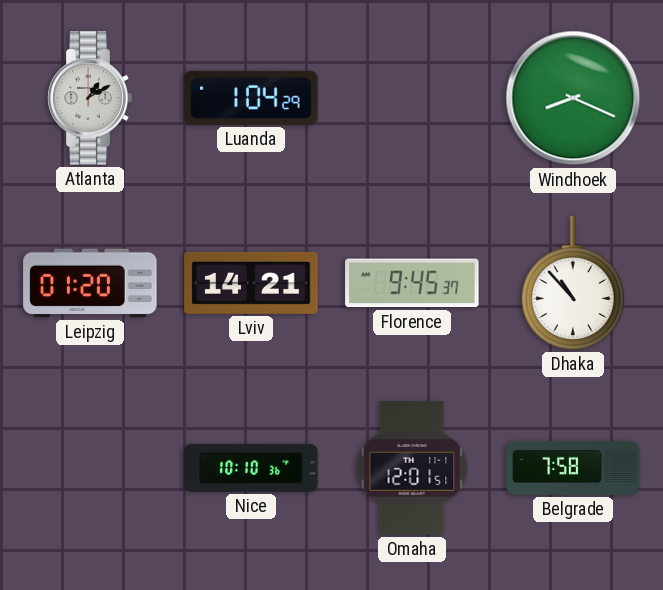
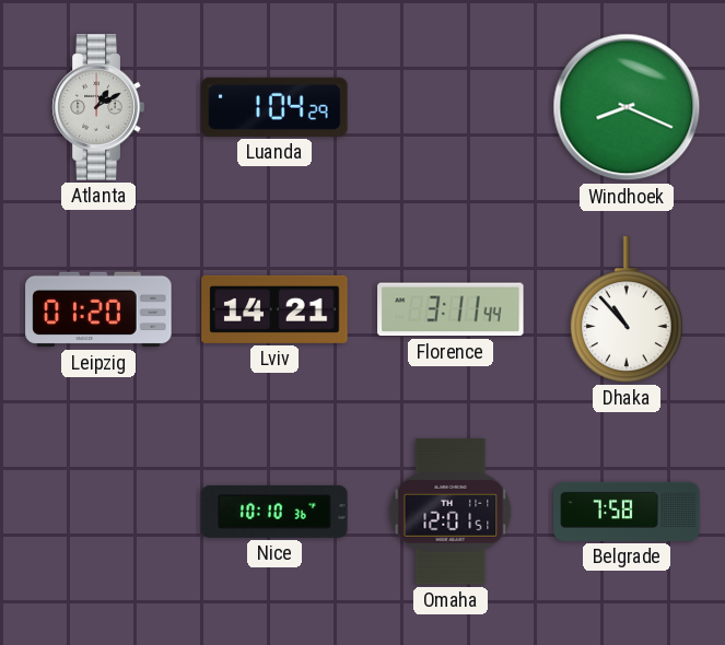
Florence: 9:45 -> 3:11
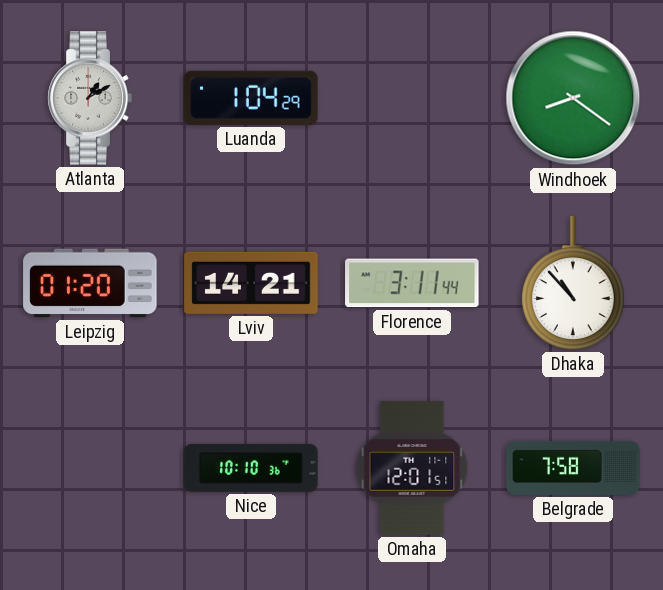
Windhoek: 8:19 -> 8:21
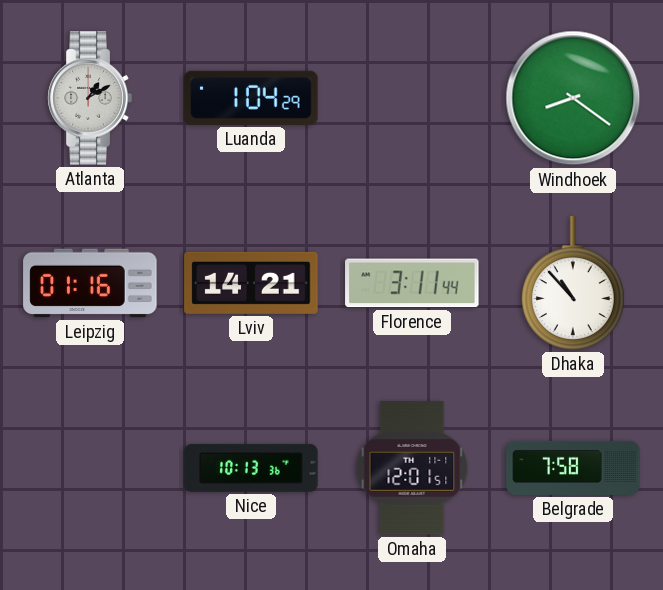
Leipzig: 01:20 -> 01:16
Nice: 10:10 -> 10:13
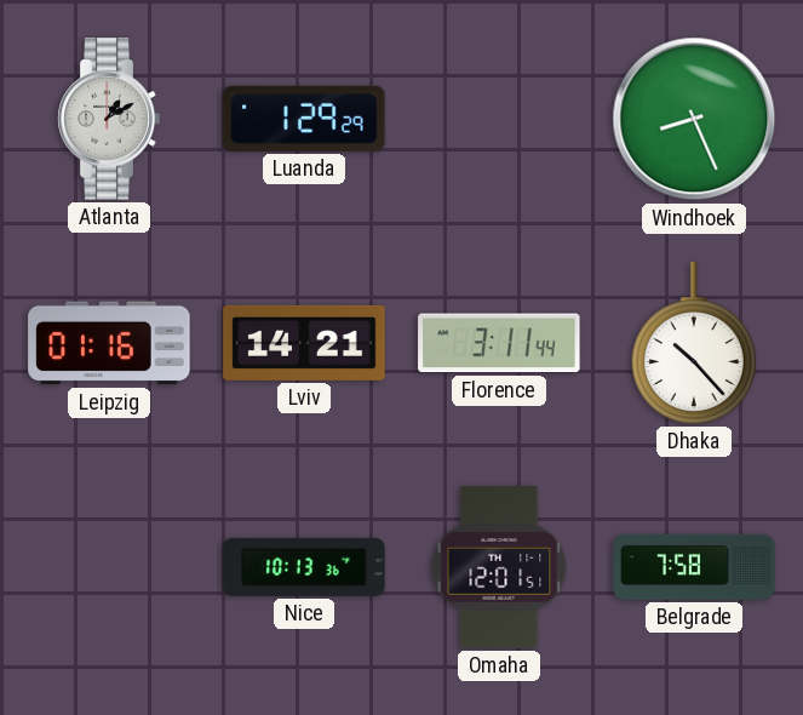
Luanda: 1:04 -> 1:29
Windhoek: 8:21 -> 8:26
Dhaka: 10:53 -> 10:23
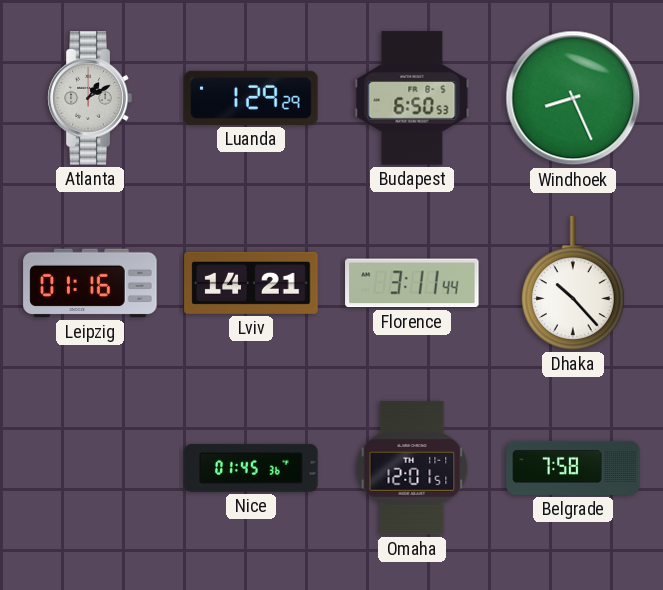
Budapest: none -> 6:50
Nice: 10:13 -> 01:45
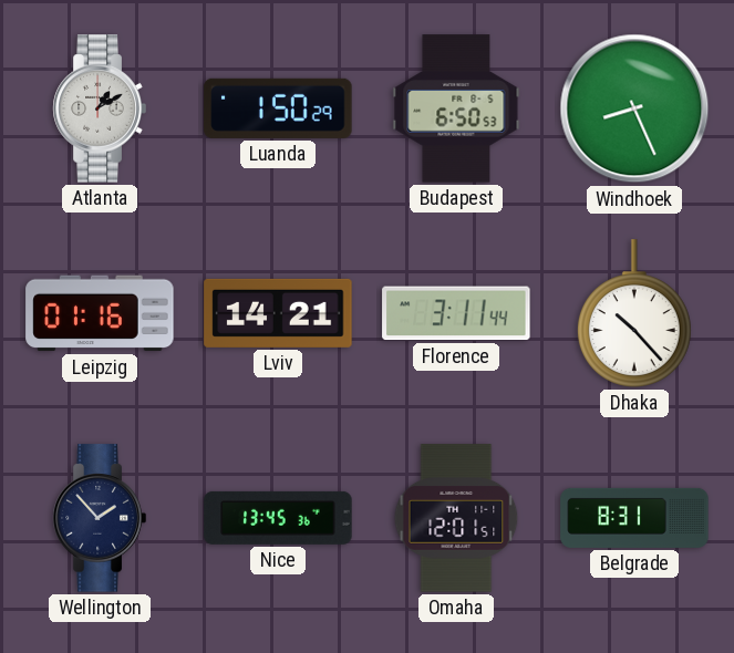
Luanda: 1:29 -> 1:50
Wellington: none -> 1:53
Nice: 01:45 -> 13:45
Belgrade: 7:58 -> 8:31
